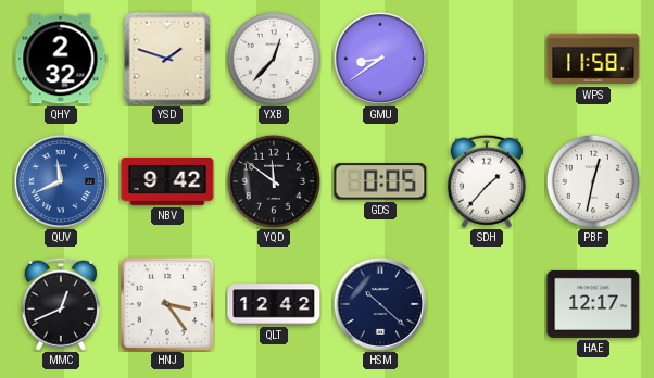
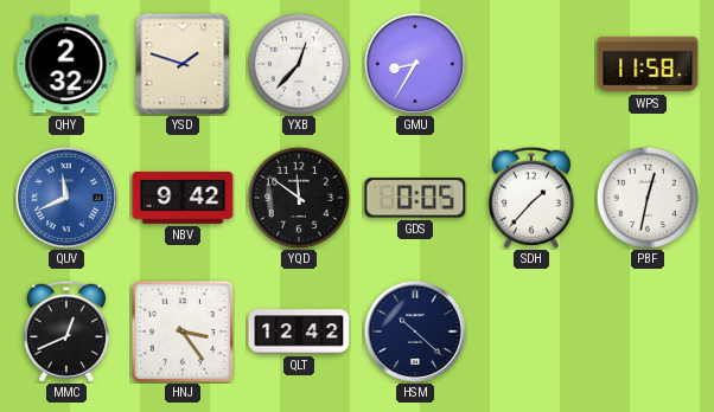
GMU: 8:39 -> 8:35
HAE: 12:17 -> none
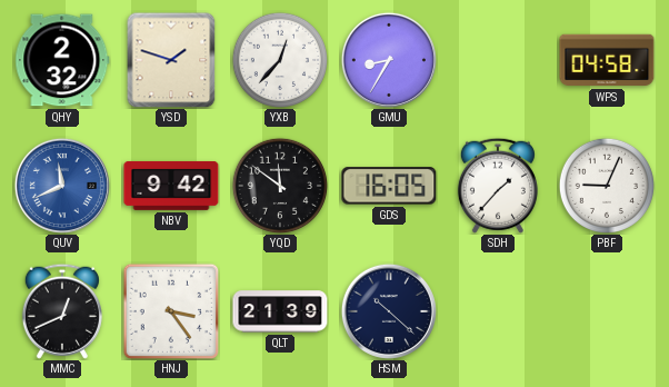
WPS: 11:58 -> 04:58
GDS: 0:05 -> 16:05
PBF: 12:32 -> 9:04
QLT: 12:42 -> 21:39
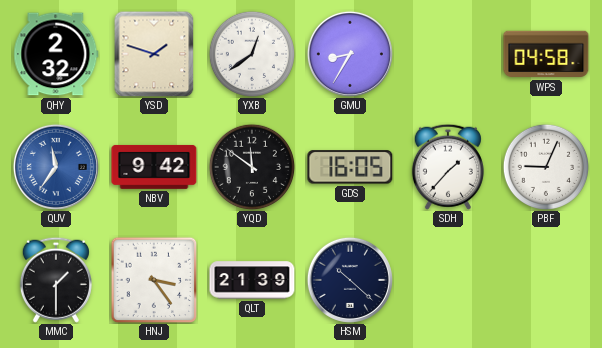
YXB: 12:37 -> 12:39
QUV: 11:41 -> 11:36
MMC: 12:41 -> 1:30
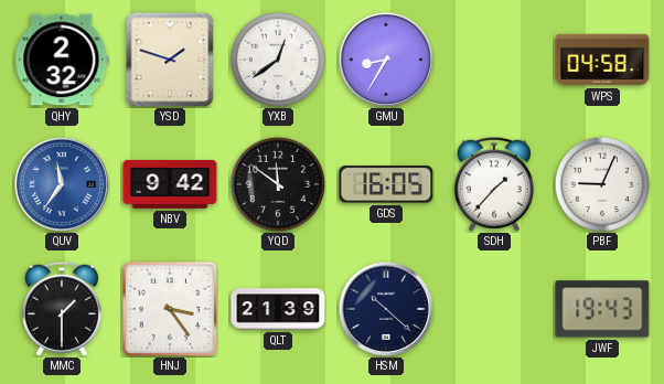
JWF: none -> 19:43
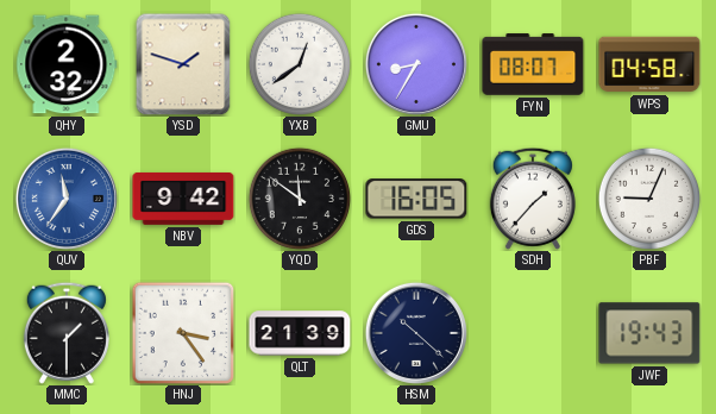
FYN: none -> 08:07
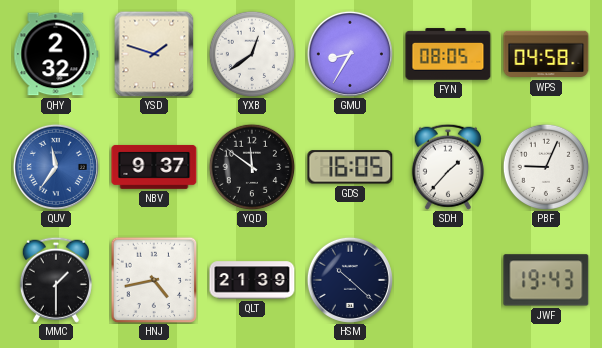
FYN: 08:07 -> 08:05
NBV: 9:42 -> 9:37
HNJ: 3:24 -> 4:43
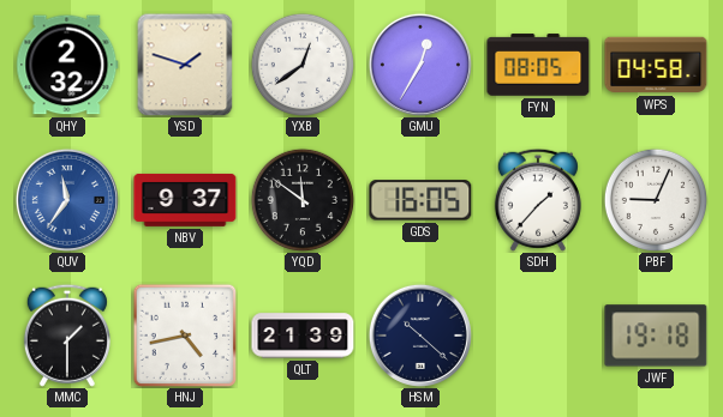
GMU: 8:35 -> 12:35
JWF: 19:43 -> 19:18
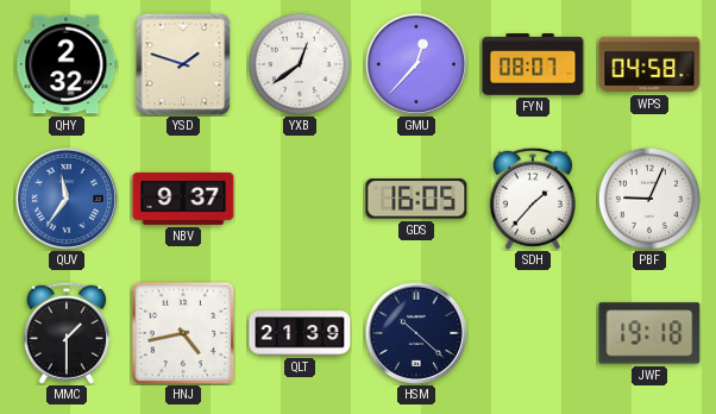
GMU: 12:35 -> 12:37
FYN: 08:05 -> 08:07
YQD: 11:51 -> none
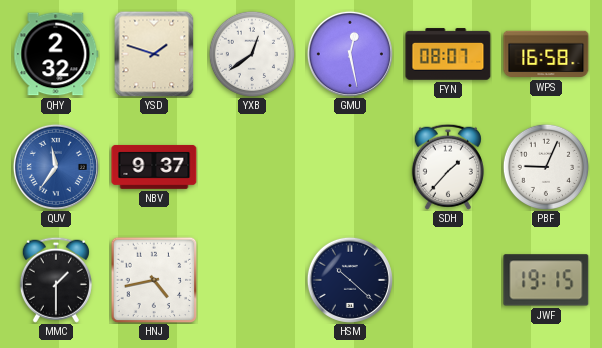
GMU: 12:37 -> 12:28
WPS: 04:58 -> 16:58
GDS: 16:05 -> none
QLT: 21:39 -> none
JWF: 19:18 -> 19:15
